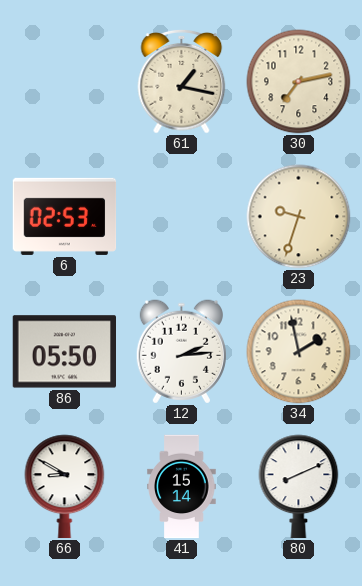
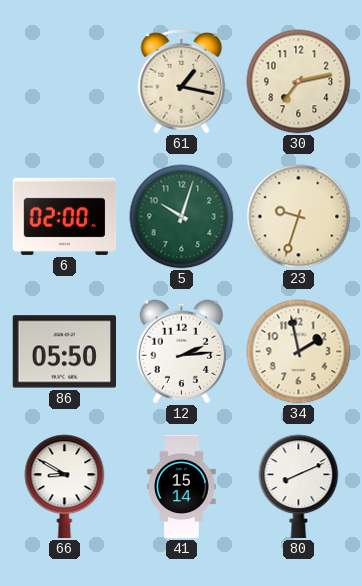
6: 02:53 -> 02:00
5: none -> 10:03
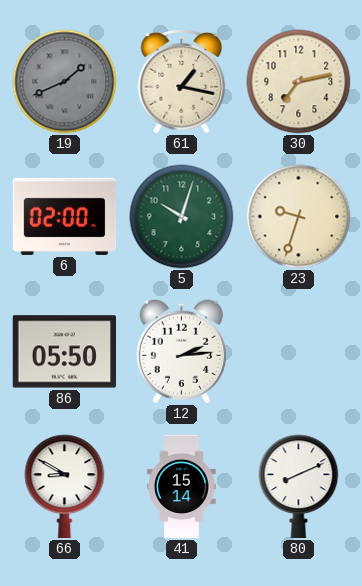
19: none -> 1:41
34: 1:58 -> none
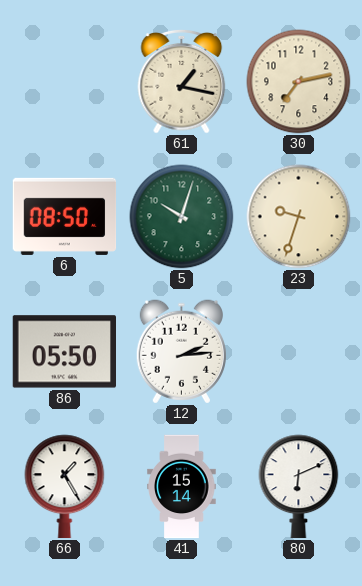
19: 1:41 -> none
6: 02:00 -> 08:50
66: 8:50 -> 1:25
80: 8:11 -> 6:11
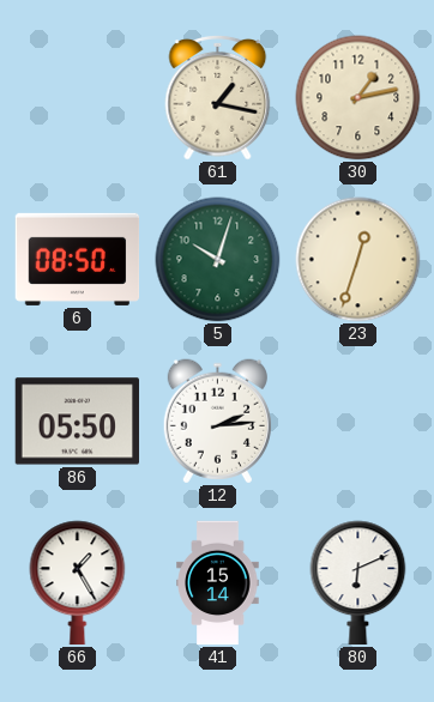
30: 7:13 -> 1:13
23: 9:33 -> 12:33
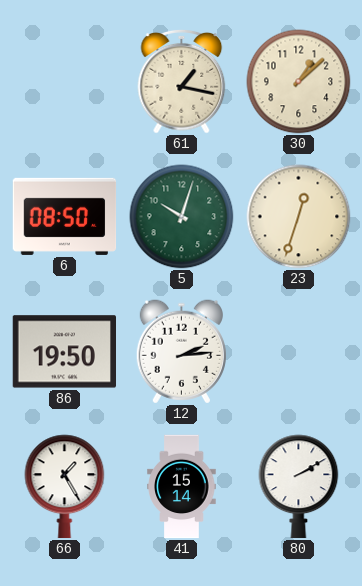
30: 1:13 -> 1:08
86: 05:50 -> 19:50
80: 6:11 -> 2:10
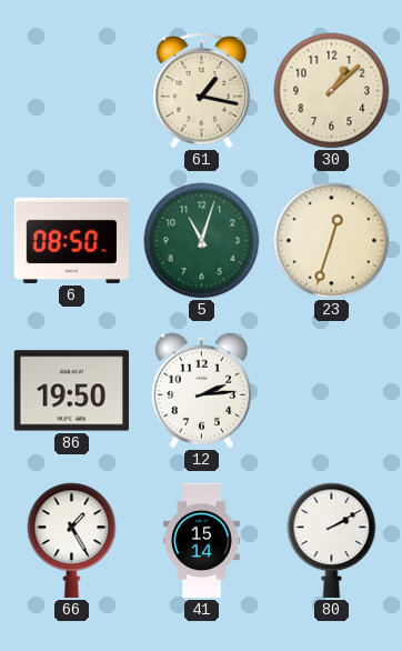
5: 10:03 -> 11:03
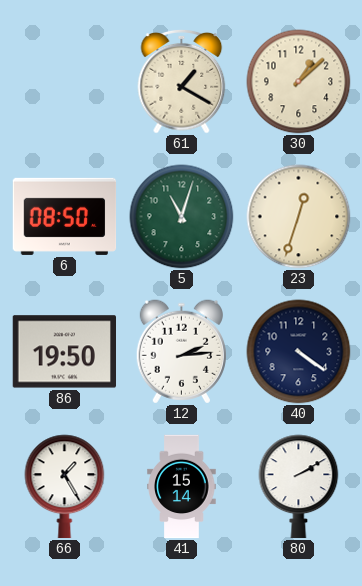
61: 1:17 -> 1:20
40: none -> 4:21
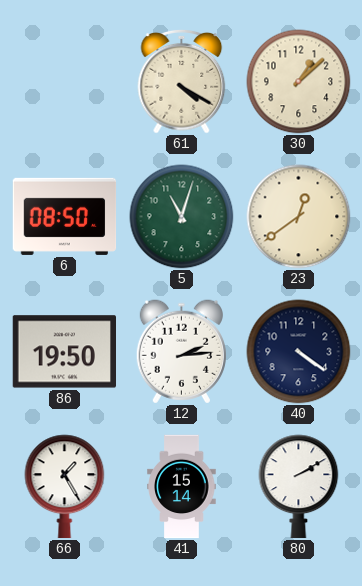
61: 1:20 -> 4:20
23: 12:33 -> 12:39
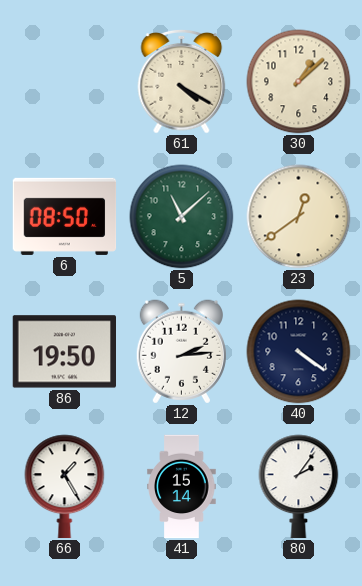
5: 11:03 -> 11:08
80: 2:10 -> 2:06
